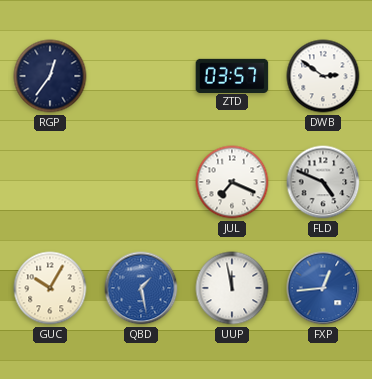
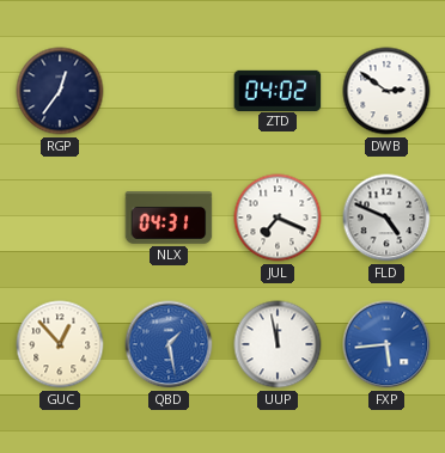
ZTD: 03:57 -> 04:02
NLX: none -> 04:31
GUC: 10:05 -> 12:53
FXP: 12:44 -> 5:44
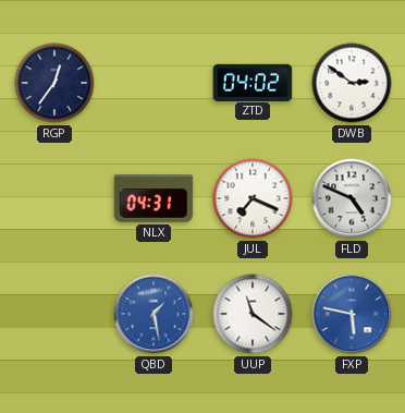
GUC: 12:53 -> none
UUP: 11:58 -> 11:21
FXP: 5:44 -> 5:47
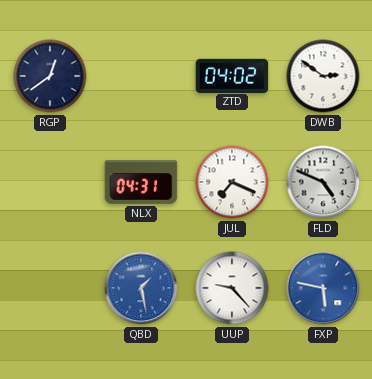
RGP: 12:36 -> 12:39
UUP: 11:21 -> 9:23
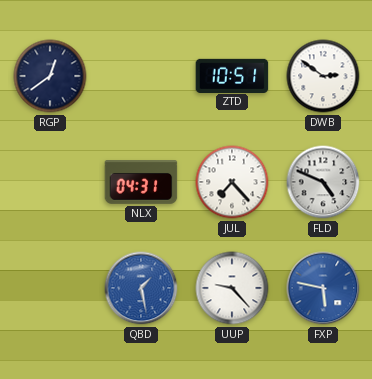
ZTD: 04:02 -> 10:51
JUL: 7:19 -> 7:23
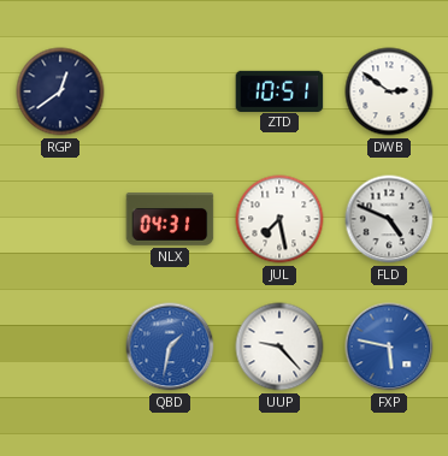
JUL: 7:23 -> 7:28
QBD: 1:28 -> 1:32
